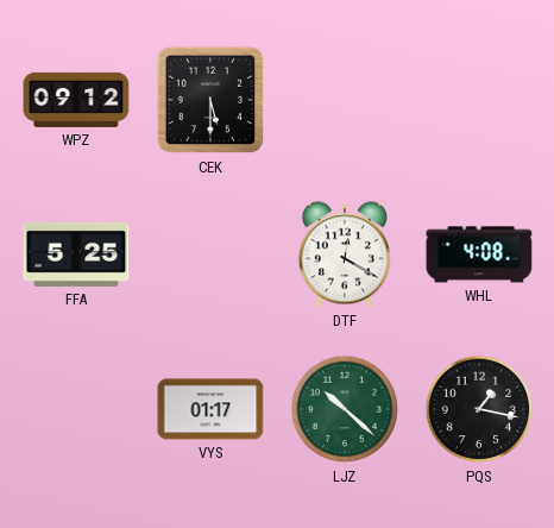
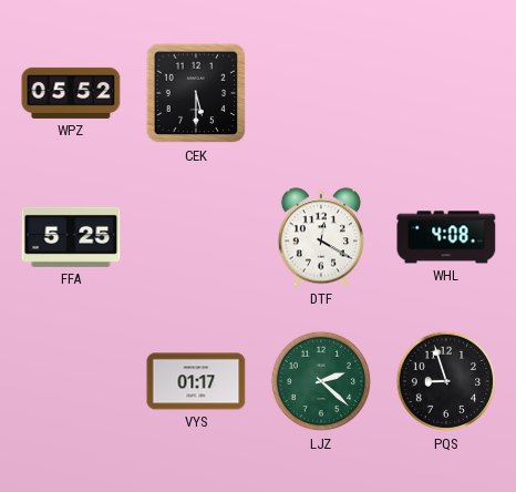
WPZ: 09:12 -> 05:52
LJZ: 10:22 -> 2:22
PQS: 1:17 -> 8:57
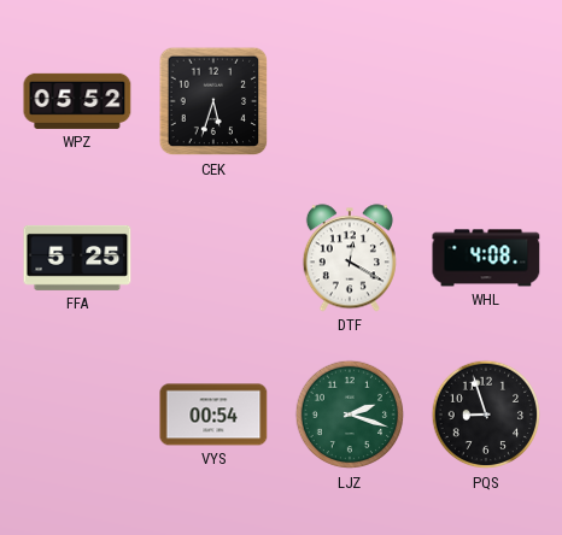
CEK: 5:30 -> 5:33
VYS: 01:17 -> 00:54
LJZ: 2:22 -> 2:18
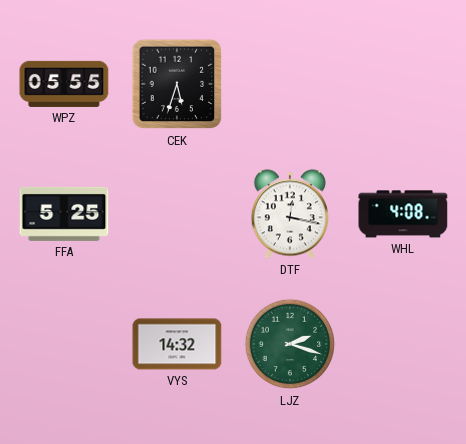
WPZ: 05:52 -> 05:55
DTF: 12:20 -> 12:17
VYS: 00:54 -> 14:32
PQS: 8:57 -> none
